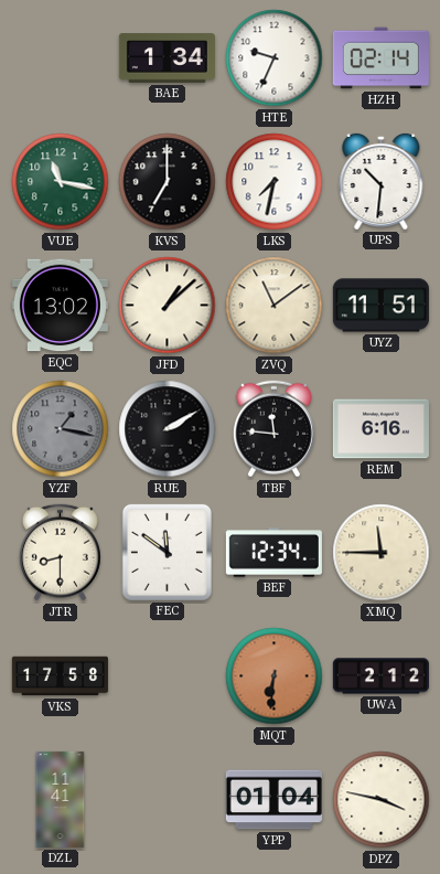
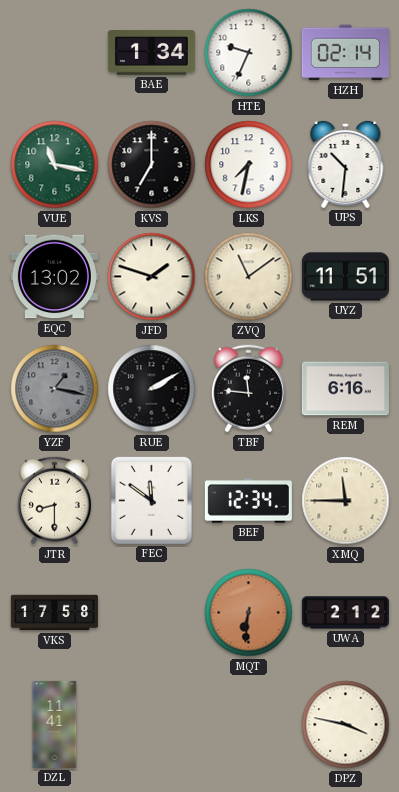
JFD: 1:08 -> 1:48
YPP: 01:04 -> none
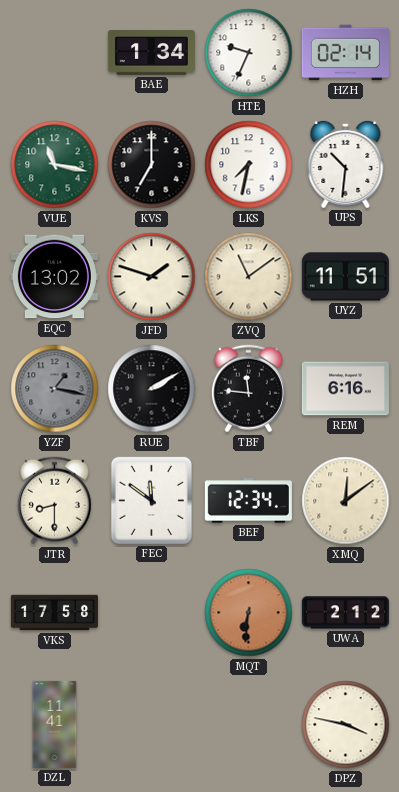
XMQ: 11:45 -> 12:09
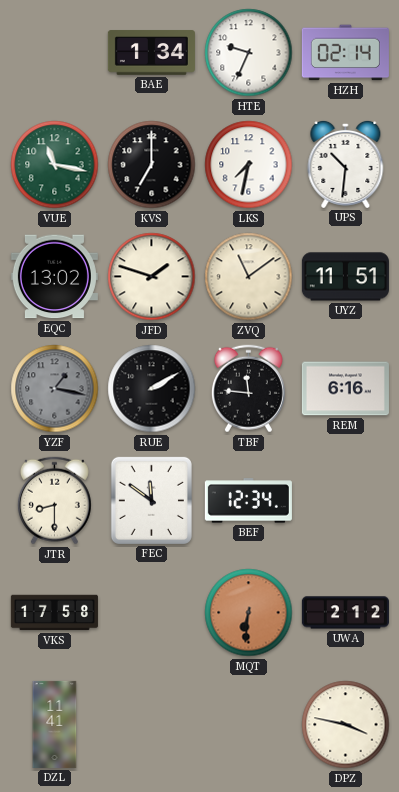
XMQ: 12:09 -> none
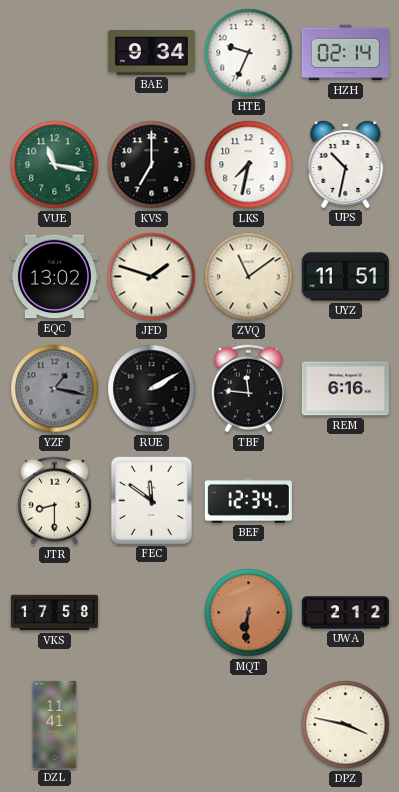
BAE: 1:34 -> 9:34
UPS: 10:31 -> 10:32
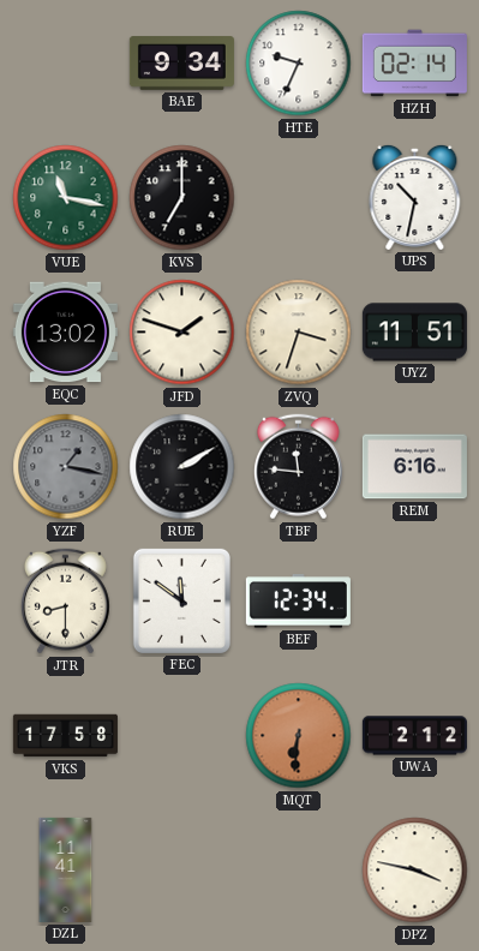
LKS: 7:32 -> none
ZVQ: 11:09 -> 3:33
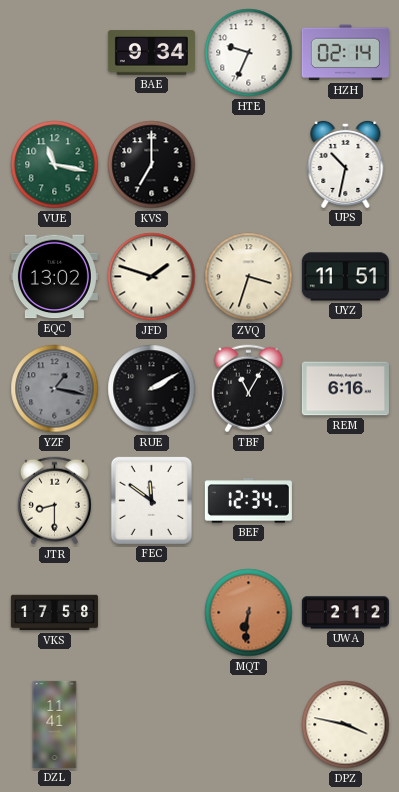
TBF: 11:46 -> 11:05
